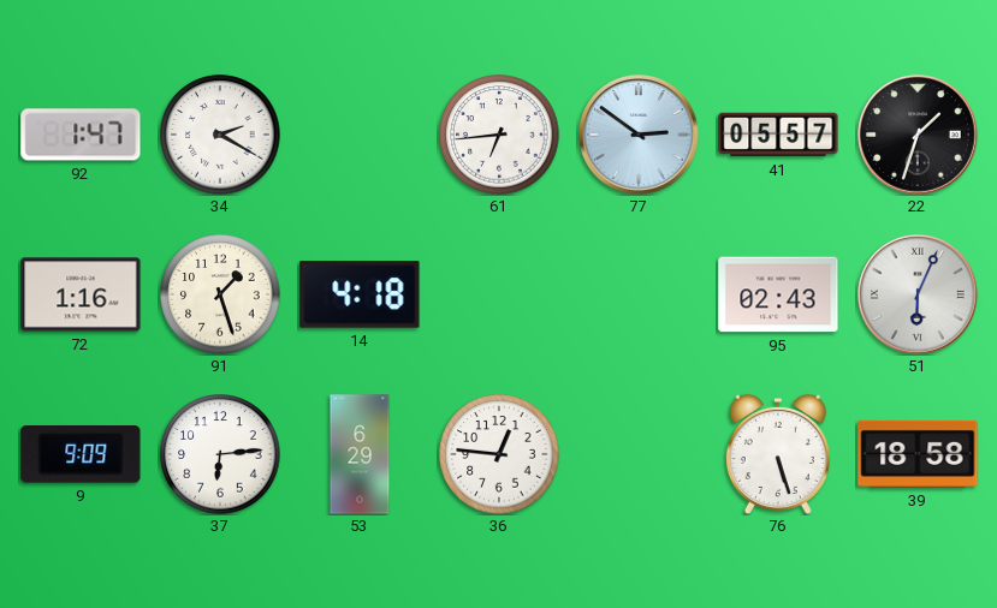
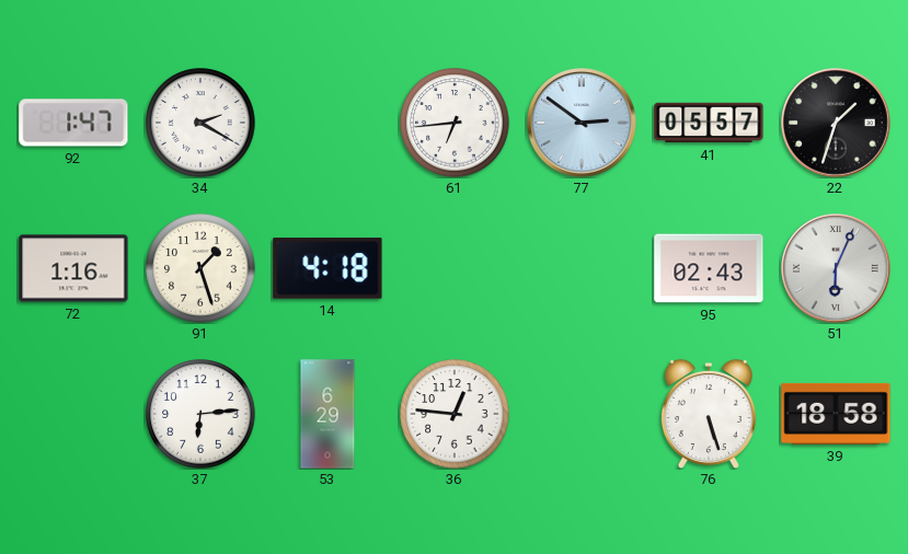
9: 9:09 -> none
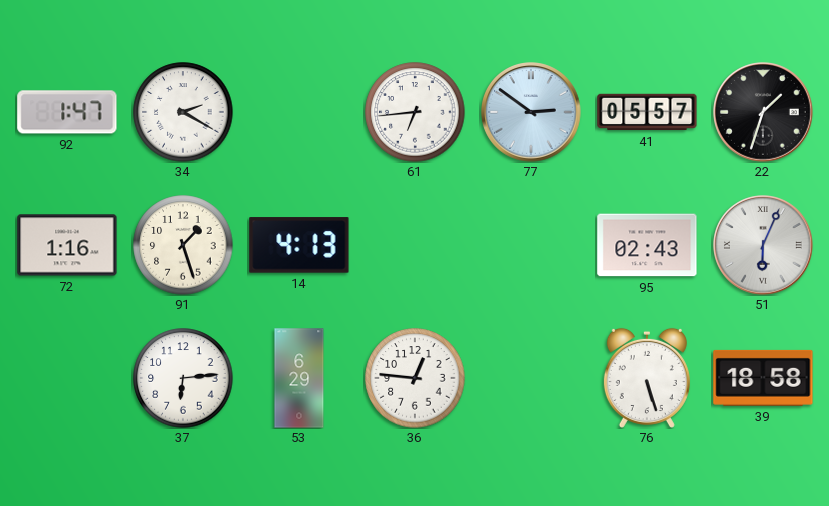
14: 4:18 -> 4:13
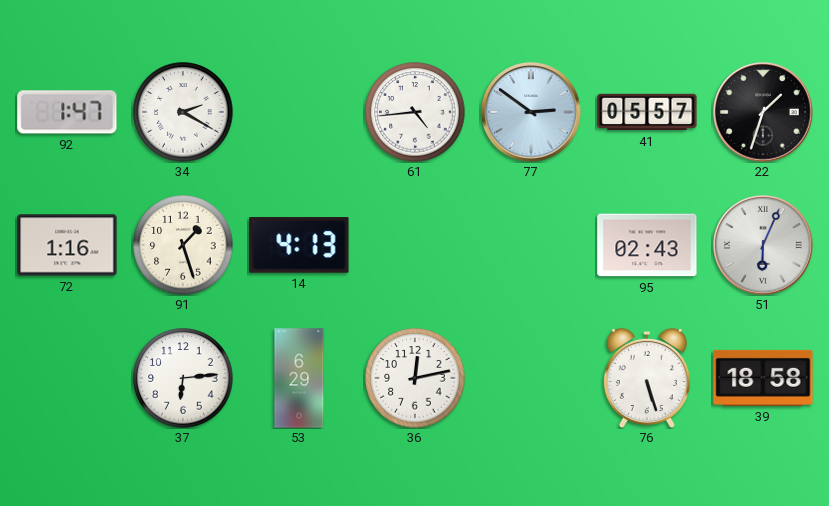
61: 6:44 -> 4:44
36: 12:46 -> 12:13
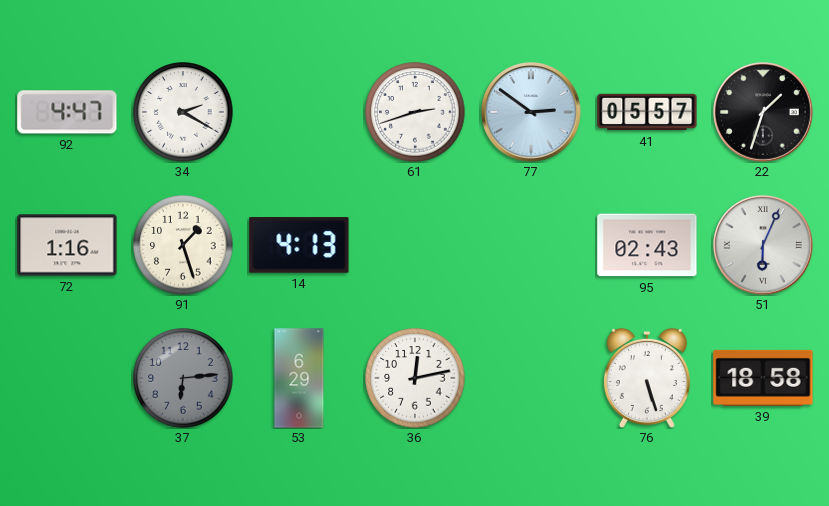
92: 1:47 -> 4:47
61: 4:44 -> 2:42
37 dial: white -> grey
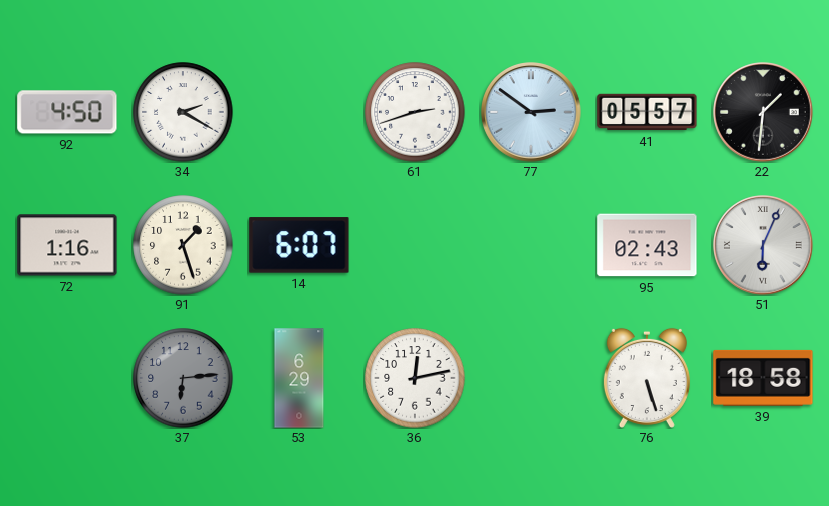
92: 4:47 -> 4:50
22: 1:33 -> 1:31
14: 4:13 -> 6:07
